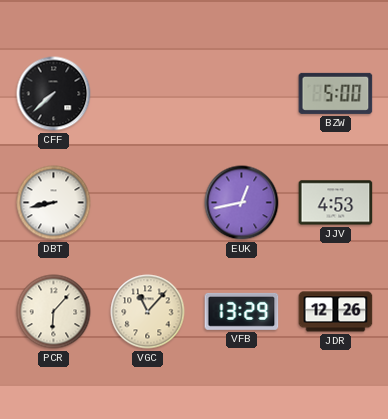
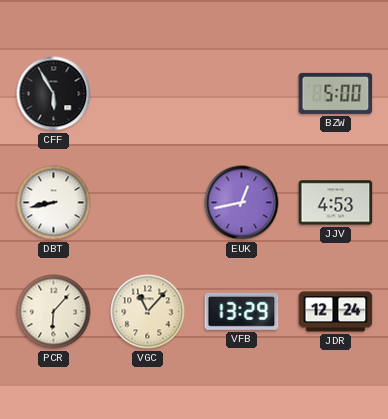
CFF: 7:38 -> 5:55
JDR: 12:26 -> 12:24
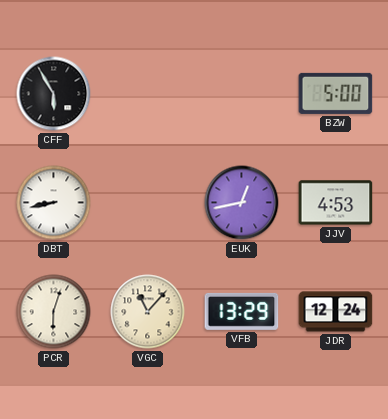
PCR: 6:07 -> 6:03
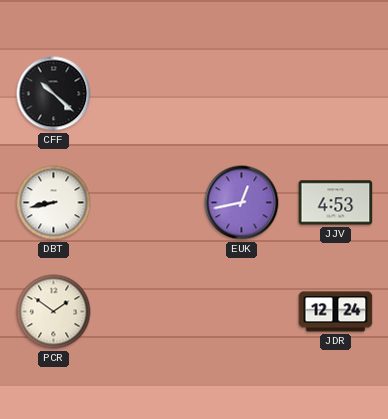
CFF: 5:55 -> 10:22
BZW: 5:00 -> none
PCR: 6:03 -> 1:51
VGC: 11:07 -> none
VFB: 13:29 -> none
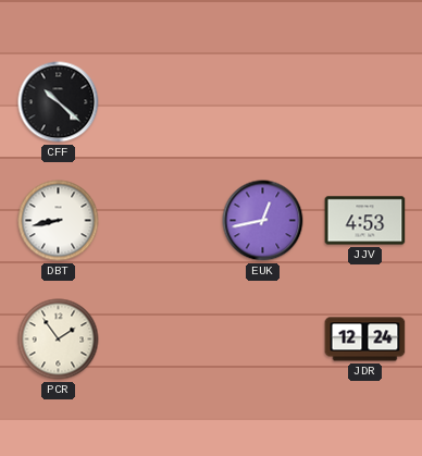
PCR: 1:51 -> 1:54
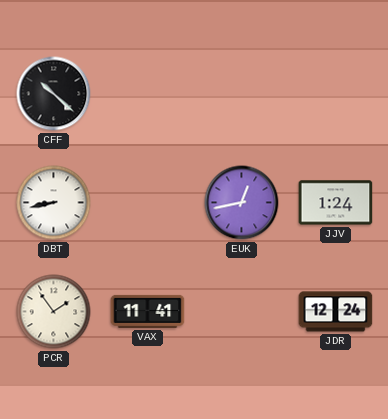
JJV: 4:53 -> 1:24
VAX: none -> 11:41
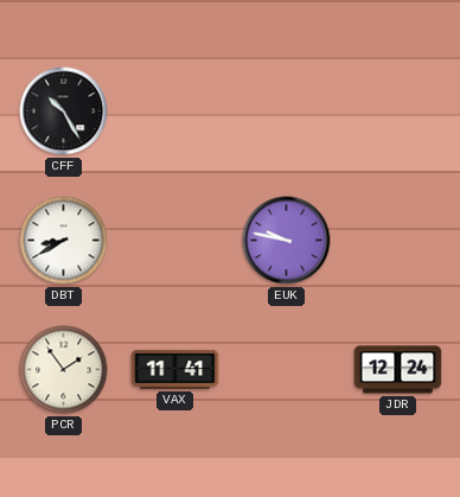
CFF: 10:22 -> 10:25
DBT: 8:43 -> 8:40
EUK: 12:43 -> 9:47
JJV: 1:24 -> none
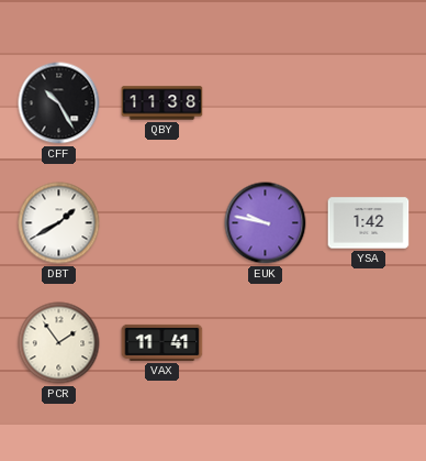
QBY: none -> 11:38
DBT: 8:40 -> 1:40
YSA: none -> 1:42
JDR: 12:24 -> none
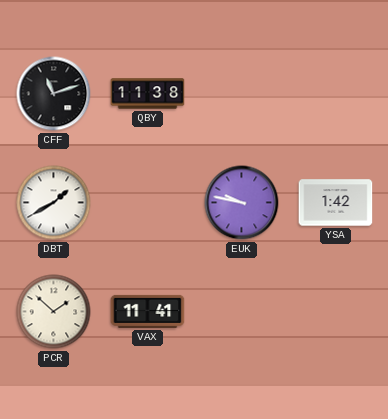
CFF: 10:25 -> 11:12
PCR: 1:54 -> 1:52
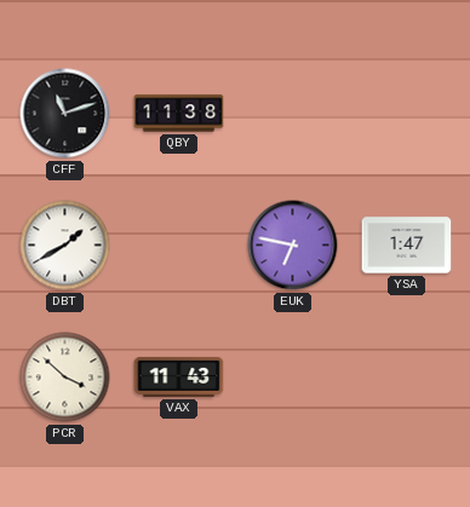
EUK: 9:47 -> 6:47
YSA: 1:42 -> 1:47
PCR: 1:52 -> 3:52
VAX: 11:41 -> 11:43
